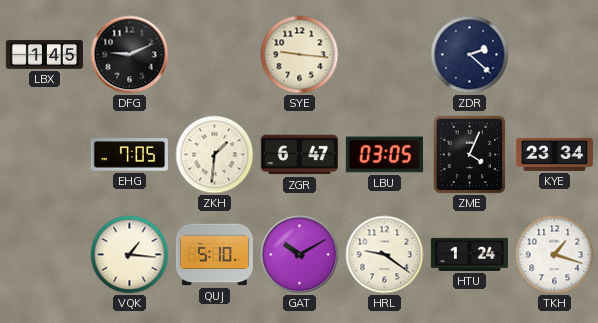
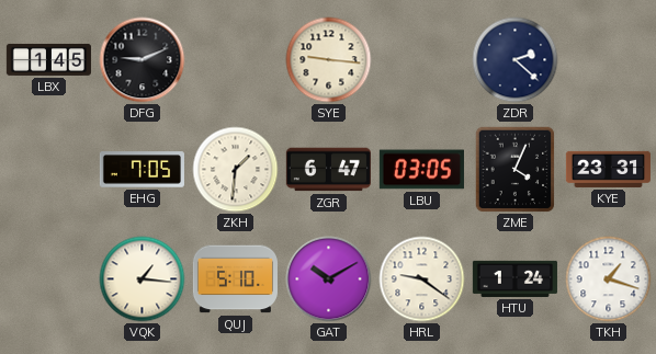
KYE: 23:34 -> 23:31
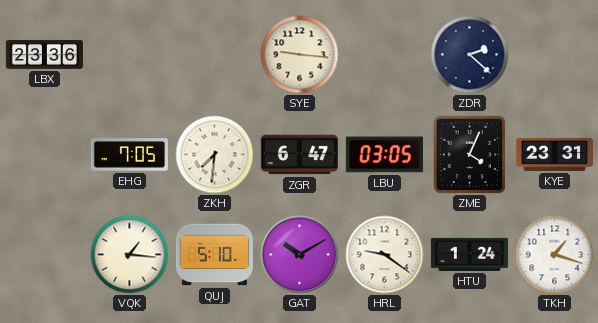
LBX: 1:45 -> 23:36
DFG: 9:11 -> none
ZKH: 1:31 -> 7:31
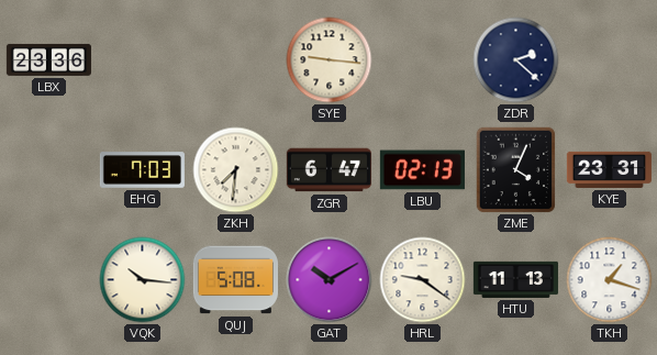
EHG: 7:05 -> 7:03
LBU: 03:05 -> 02:13
VQK: 1:16 -> 10:16
QUJ: 5:10 -> 5:08
HTU: 1:24 -> 11:13
